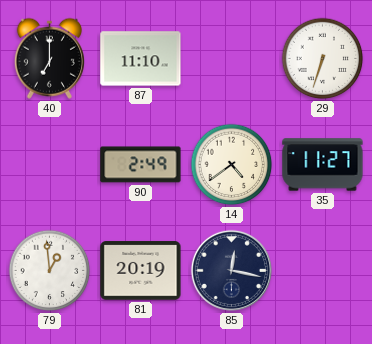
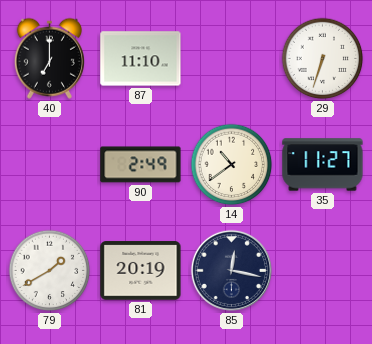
14: 4:39 -> 10:39
79: 12:59 -> 1:40
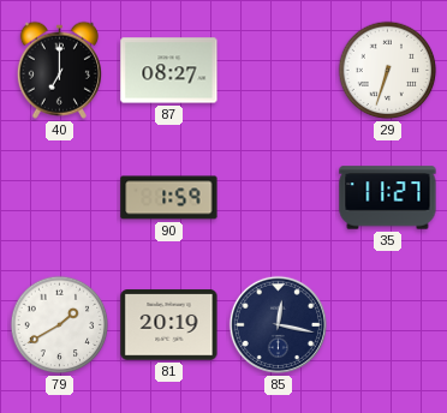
87: 11:10 -> 08:27
90: 2:49 -> 1:59
14: 10:39 -> none
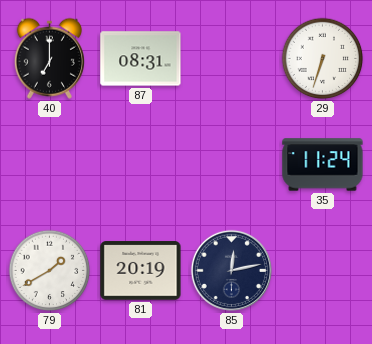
87: 08:27 -> 08:31
90: 1:59 -> none
35: 11:27 -> 11:24
85: 12:17 -> 12:13
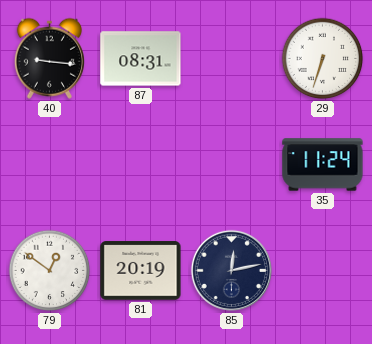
40: 7:00 -> 9:16
79: 1:40 -> 12:51
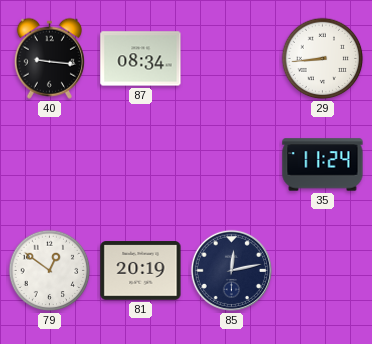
87: 08:31 -> 08:34
29: 6:33 -> 8:44
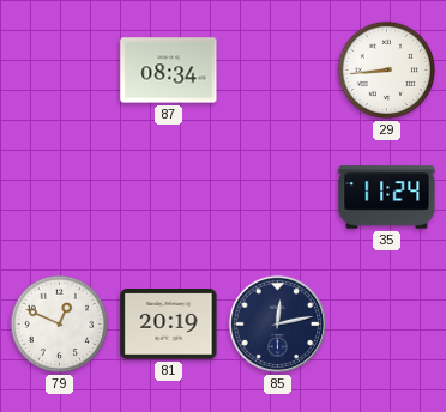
40: 9:16 -> none
79: 12:51 -> 12:49
